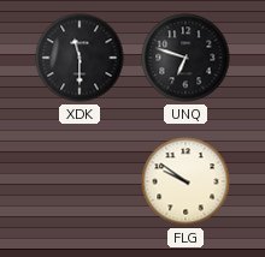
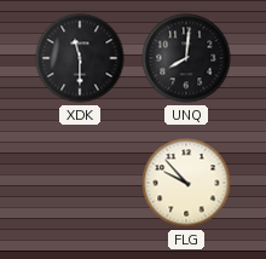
UNQ: 6:48 -> 8:01
FLG: 9:51 -> 9:53
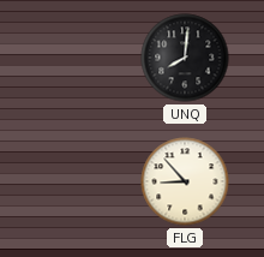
XDK: 11:30 -> none
FLG: 9:53 -> 8:53
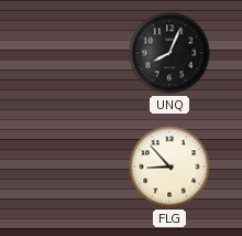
UNQ: 8:01 -> 8:04
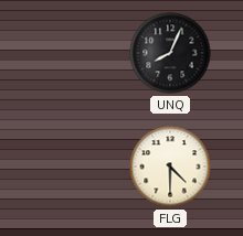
FLG: 8:53 -> 4:30
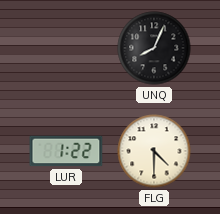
LUR: none -> 1:22
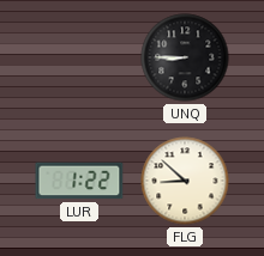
UNQ: 8:04 -> 8:45
FLG: 4:30 -> 8:52
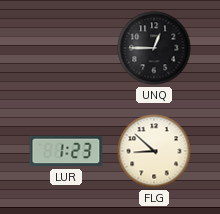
UNQ: 8:45 -> 12:45
LUR: 1:22 -> 1:23
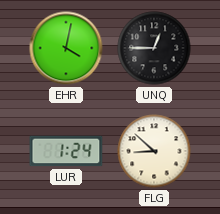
EHR: none -> 4:02
LUR: 1:23 -> 1:24
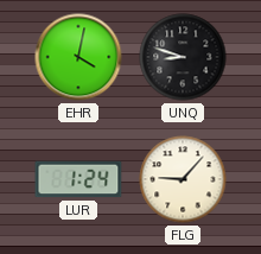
UNQ: 12:45 -> 8:48
FLG: 8:52 -> 9:07
